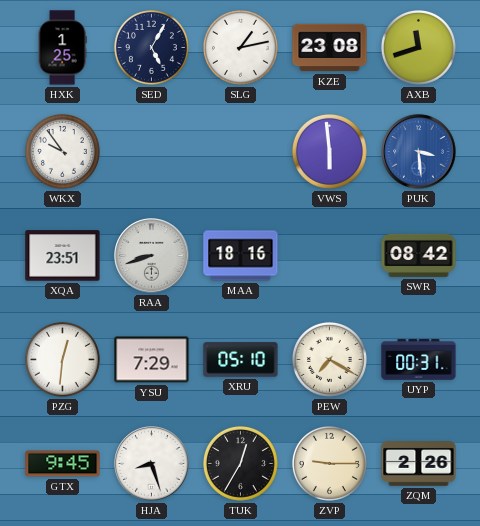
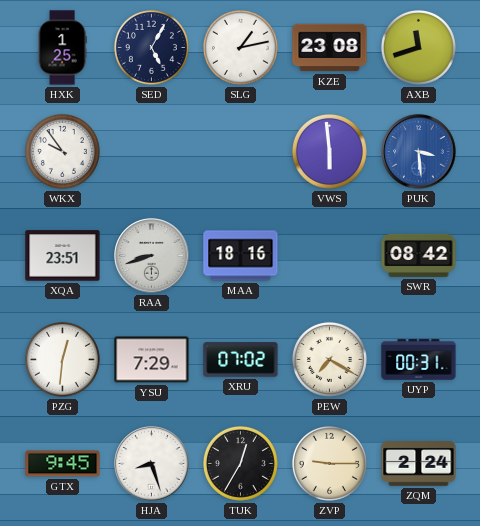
XRU: 05:10 -> 07:02
ZQM: 2:26 -> 2:24
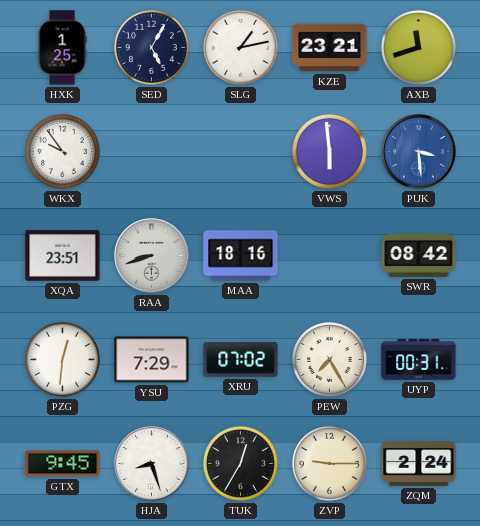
KZE: 23:08 -> 23:21
PEW: 7:20 -> 7:25
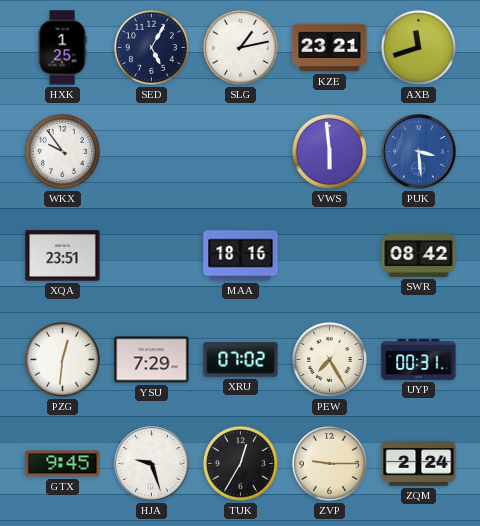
RAA: 8:42 -> none
HJA: 8:27 -> 9:27
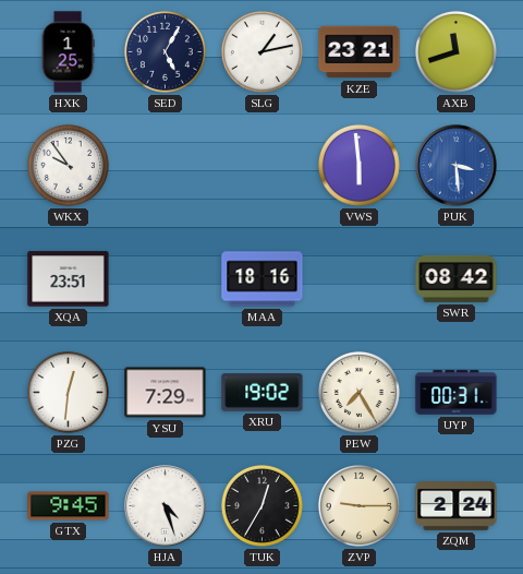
XRU: 07:02 -> 19:02
HJA: 9:27 -> 4:27
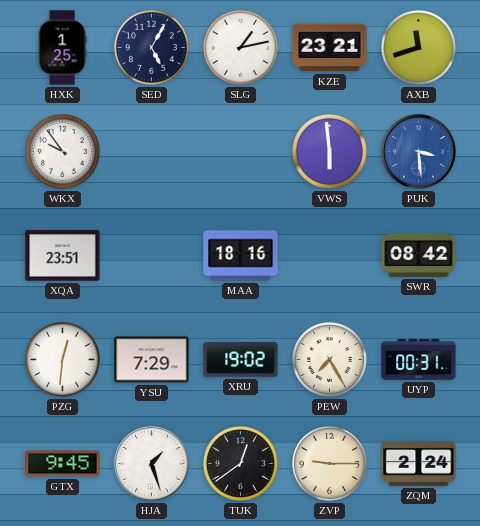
HJA: 4:27 -> 1:27
TUK: 12:35 -> 12:39
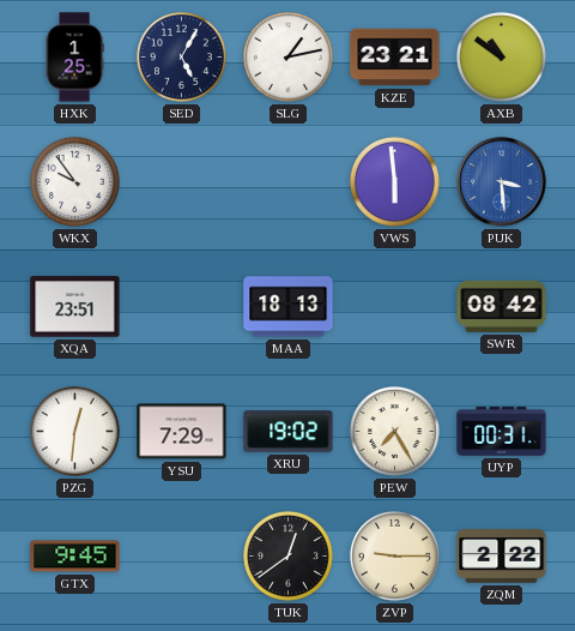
AXB: 11:42 -> 10:51
MAA: 18:16 -> 18:13
HJA: 1:27 -> none
ZQM: 2:24 -> 2:22
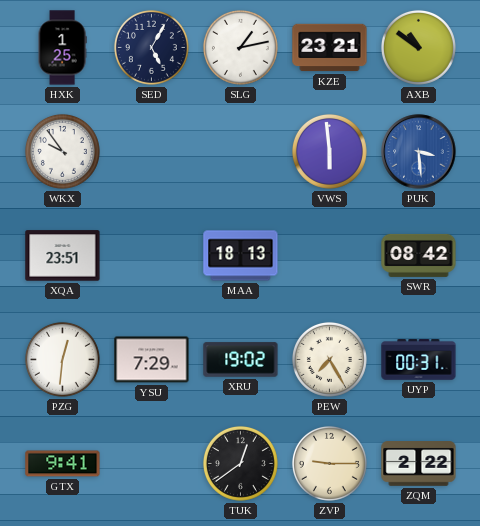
GTX: 9:45 -> 9:41
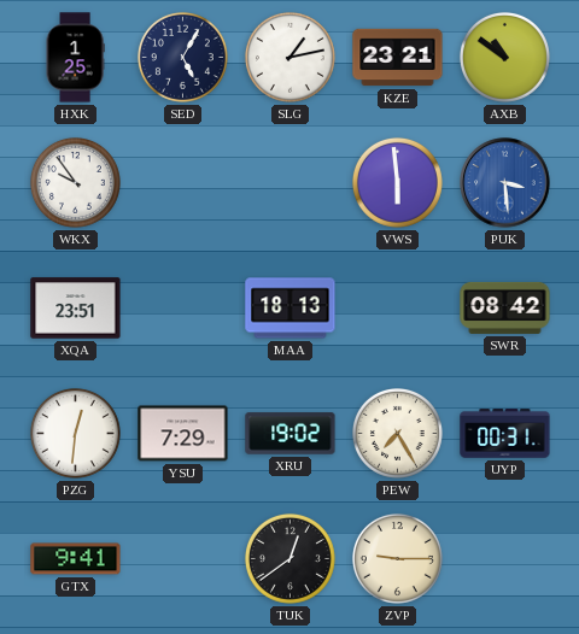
ZQM: 2:22 -> none
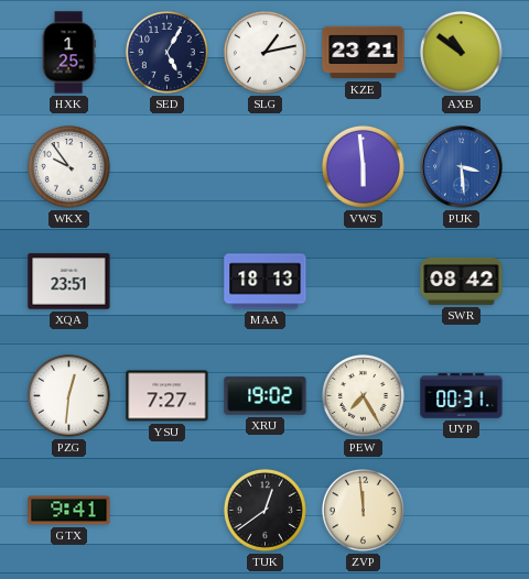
YSU: 7:29 -> 7:27
ZVP: 9:15 -> 11:59
